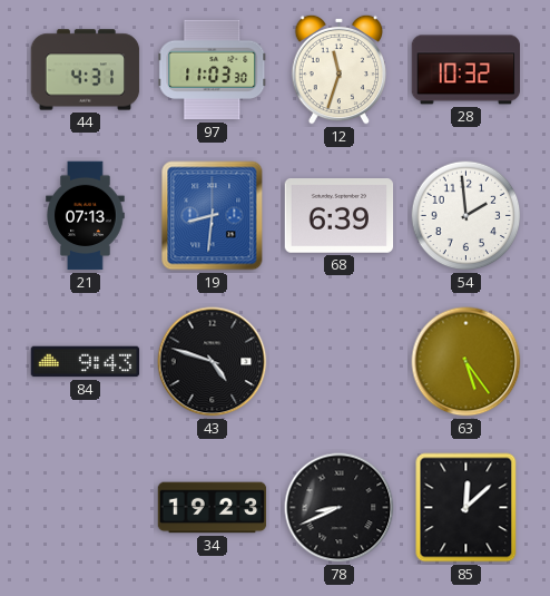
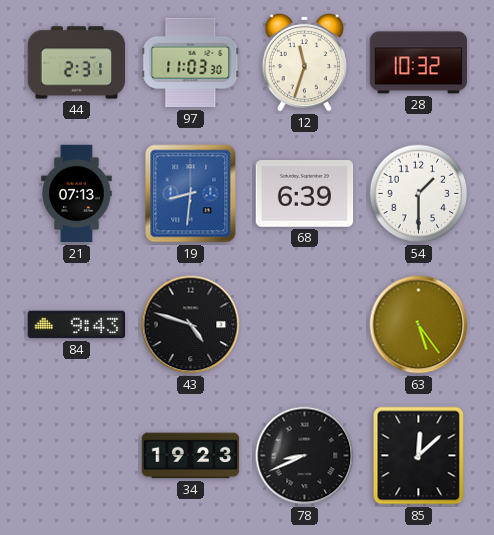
44: 4:31 -> 2:31
54: 1:59 -> 1:30
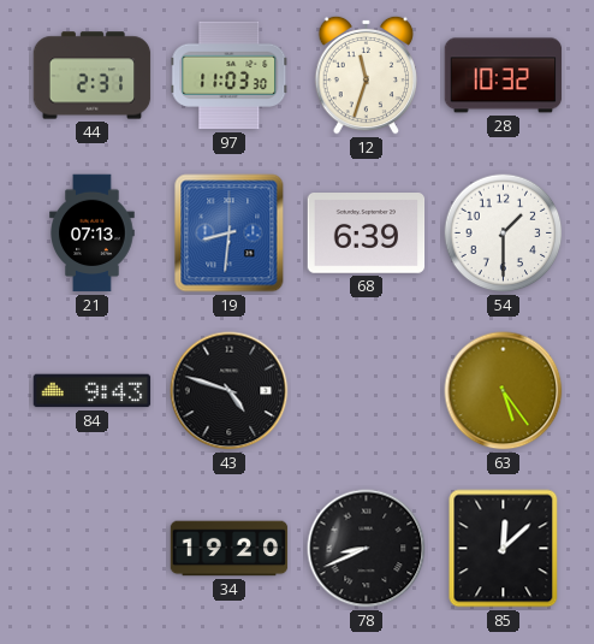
34: 19:23 -> 19:20
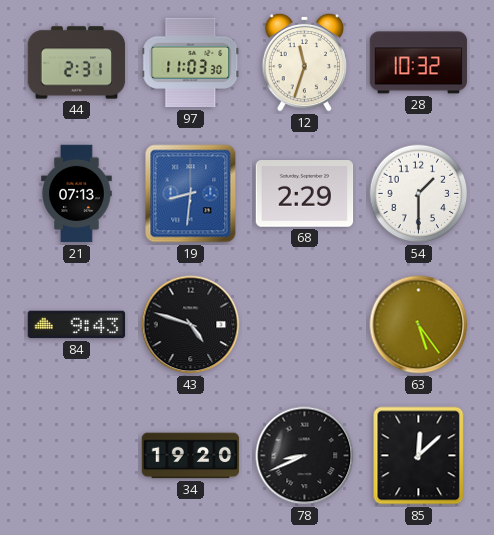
68: 6:39 -> 2:29
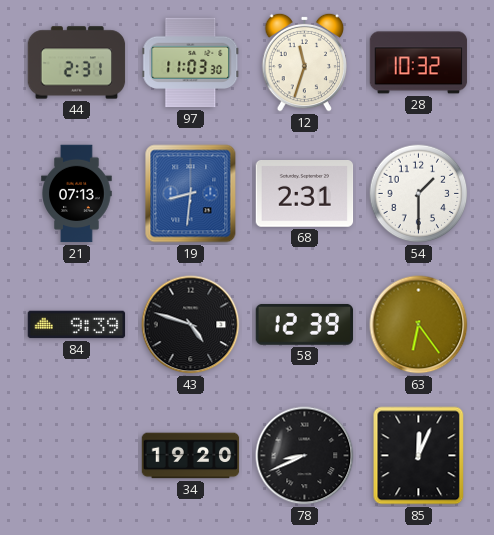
68: 2:29 -> 2:31
84: 9:43 -> 9:39
58: none -> 12:39
63: 5:24 -> 6:24
85: 12:08 -> 12:04
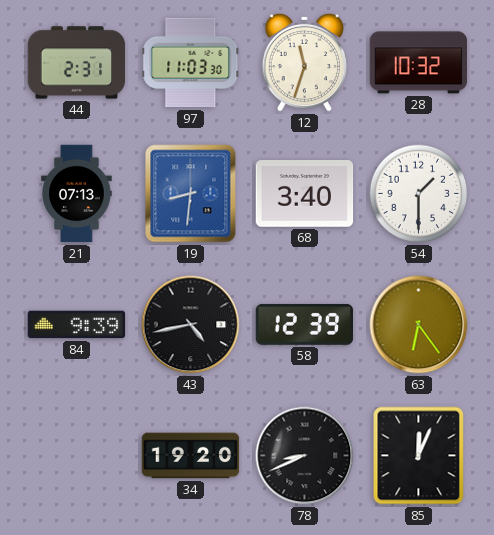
68: 2:31 -> 3:40
43: 4:48 -> 4:43
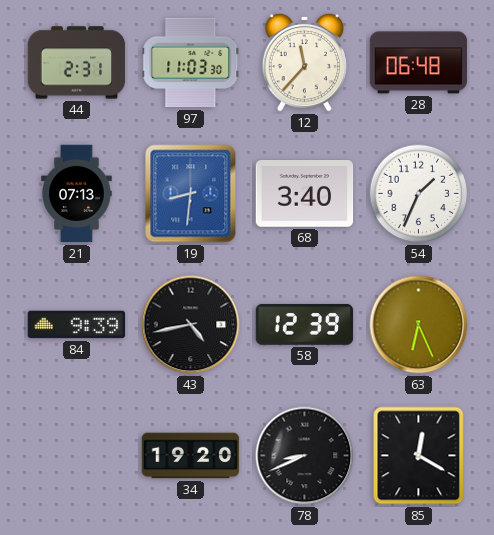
12: 11:33 -> 11:37
28: 10:32 -> 06:48
54: 1:30 -> 1:34
63: 6:24 -> 6:26
85: 12:04 -> 12:20
